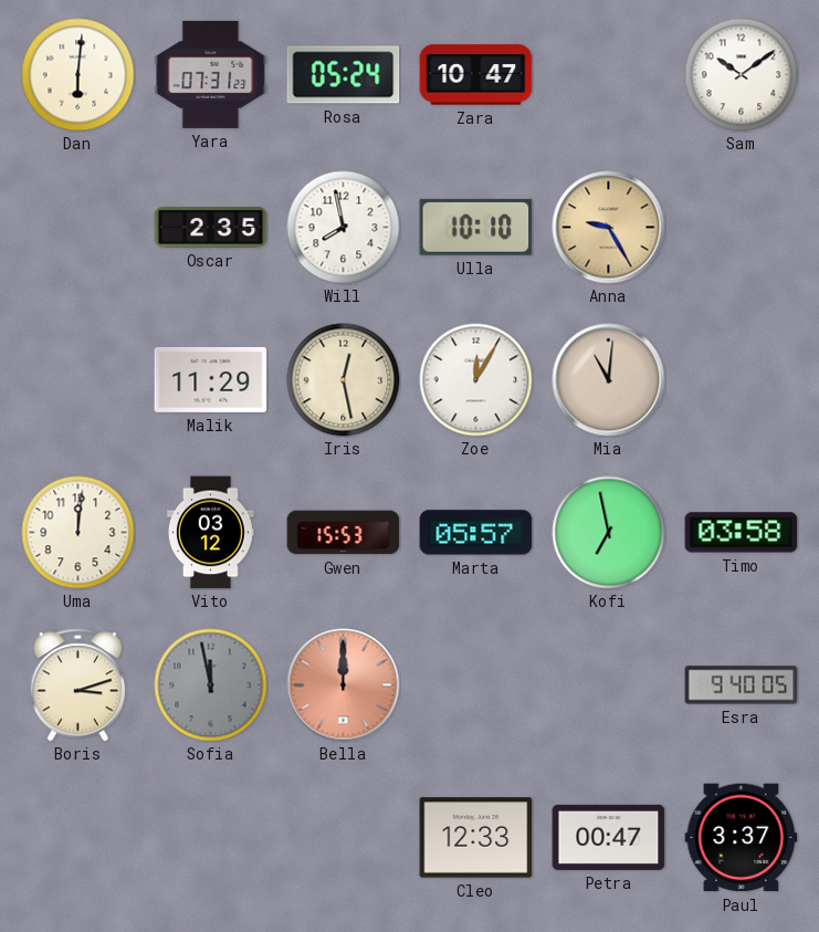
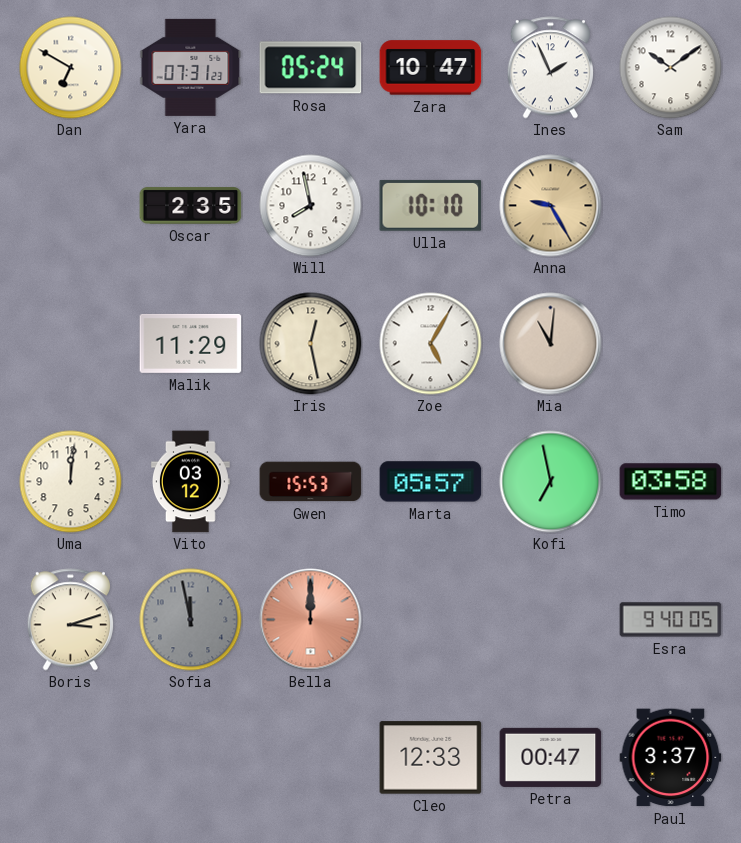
Dan: 6:01 -> 6:50
Ines: none -> 1:56
Zoe: 12:05 -> 5:05
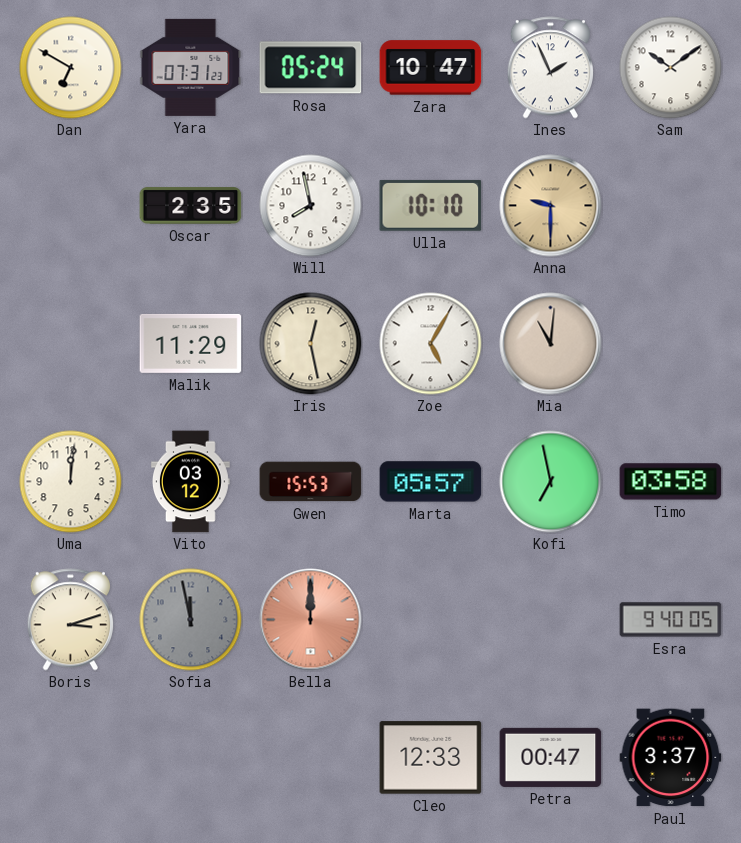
Anna: 9:25 -> 9:30
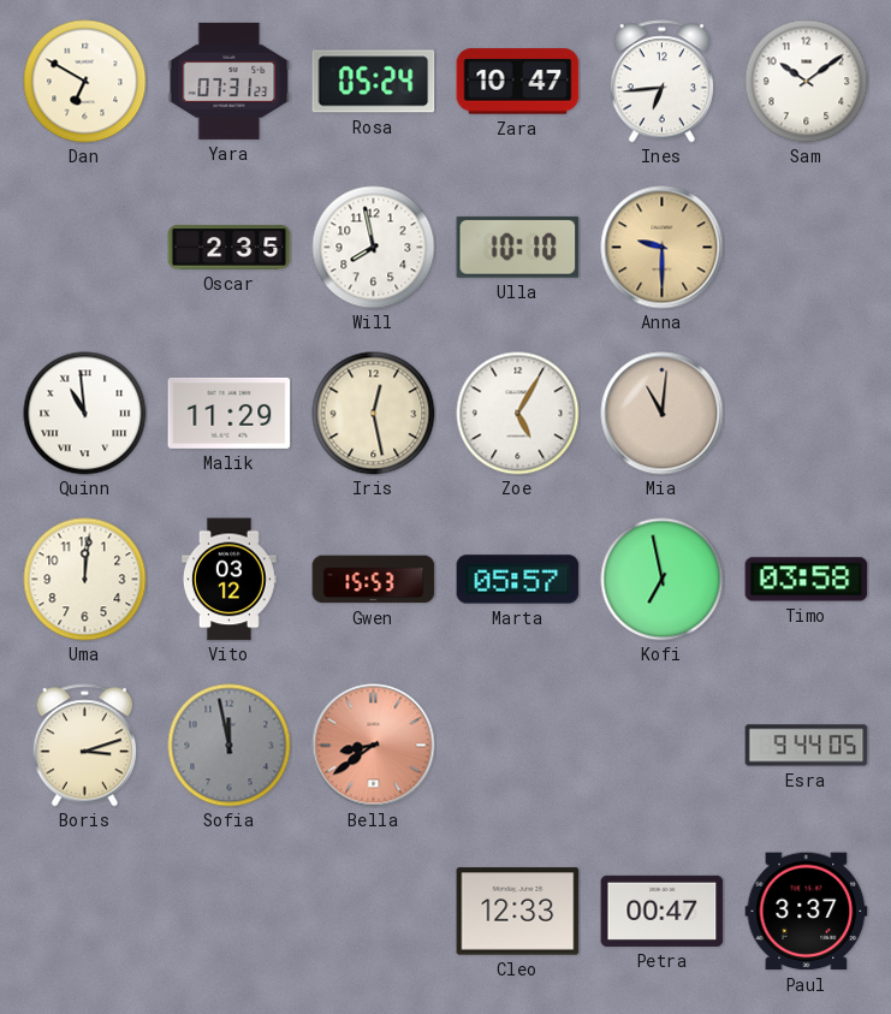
Ines: 1:56 -> 6:44
Quinn: none -> 10:59
Bella: 12:00 -> 8:39
Esra: 9:40 -> 9:44
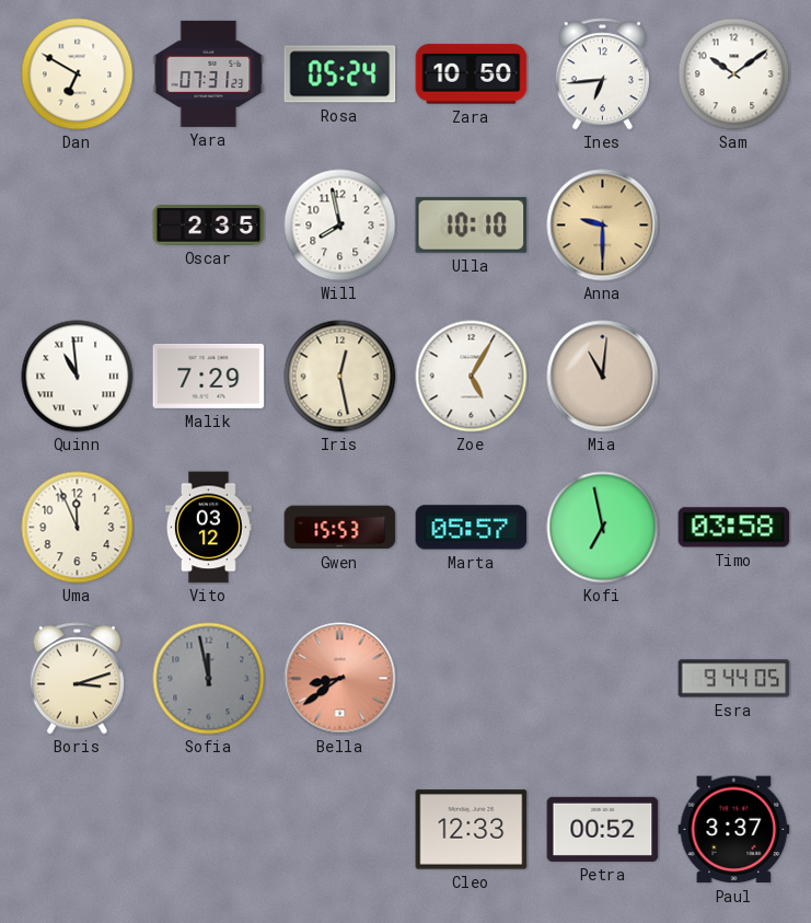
Zara: 10:47 -> 10:50
Malik: 11:29 -> 7:29
Uma: 12:01 -> 11:56
Petra: 00:47 -> 00:52
